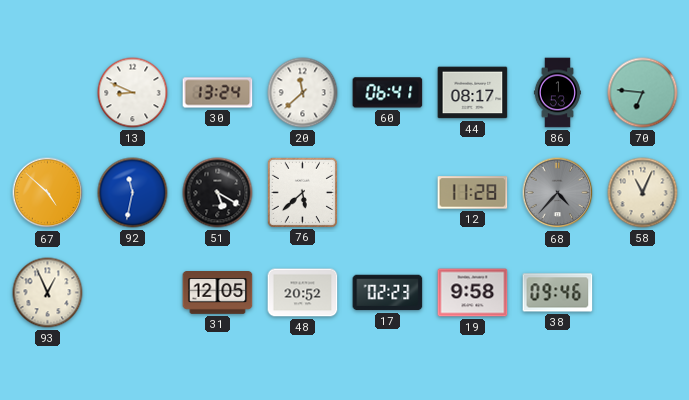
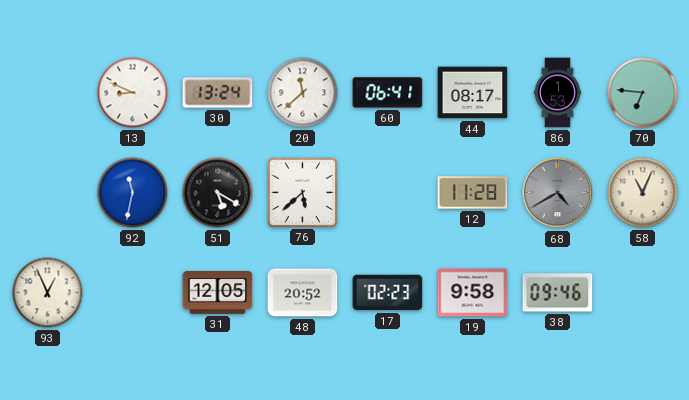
67: 4:52 -> none
68: 4:37 -> 4:40
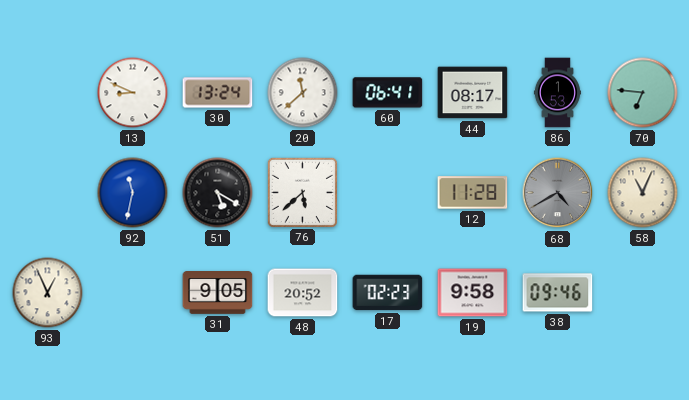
31: 12:05 -> 9:05
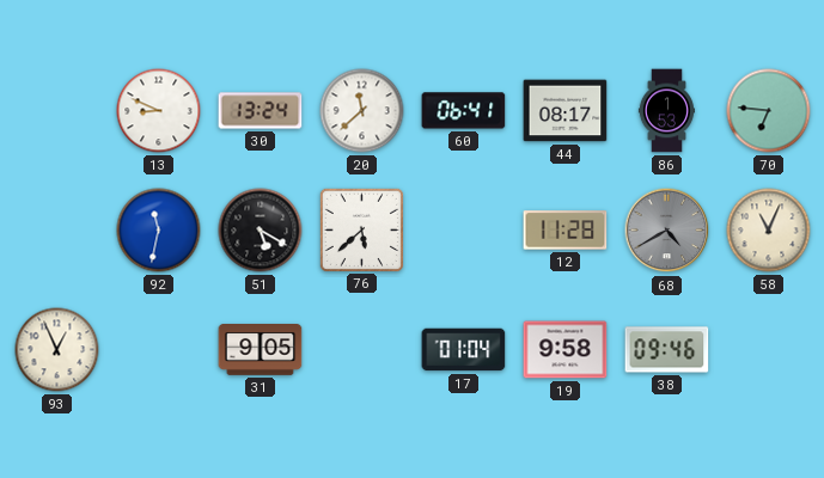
48: 20:52 -> none
17: 02:23 -> 01:04
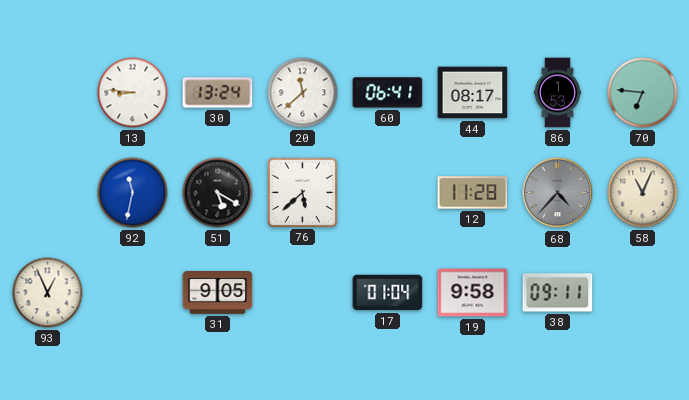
13: 8:49 -> 8:46
68: 4:40 -> 4:37
38: 09:46 -> 09:11
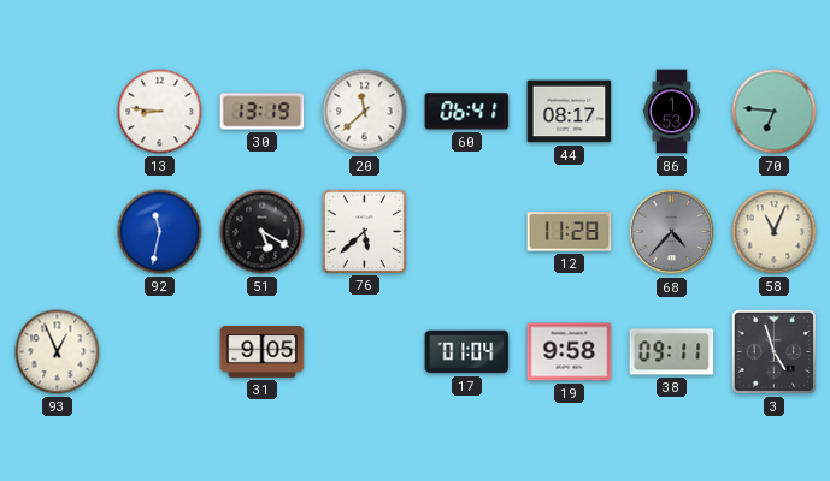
30: 13:24 -> 13:19
3: none -> 4:57
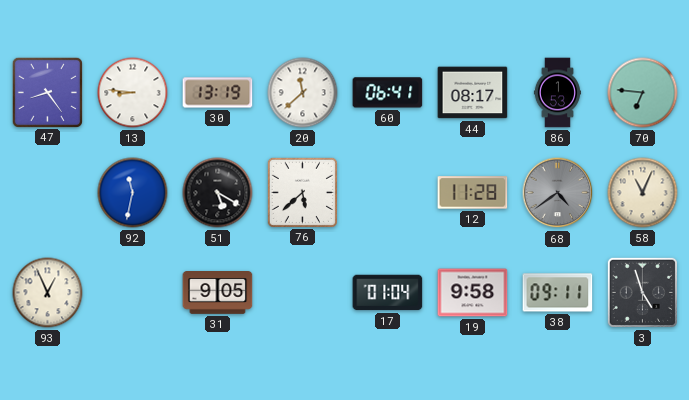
47: none -> 8:24
68: 4:37 -> 4:39
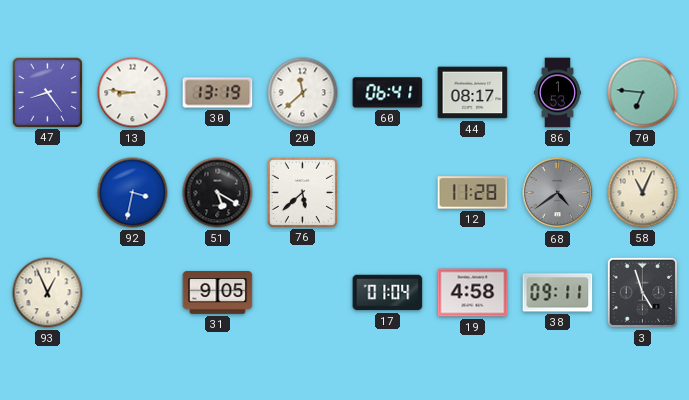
92: 11:32 -> 3:32
19: 9:58 -> 4:58
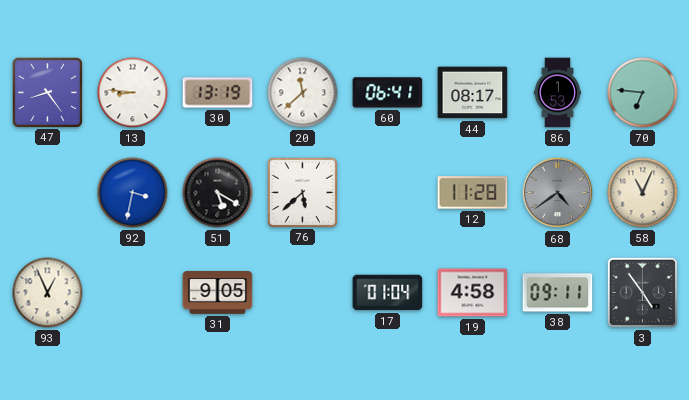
3: 4:57 -> 4:54
